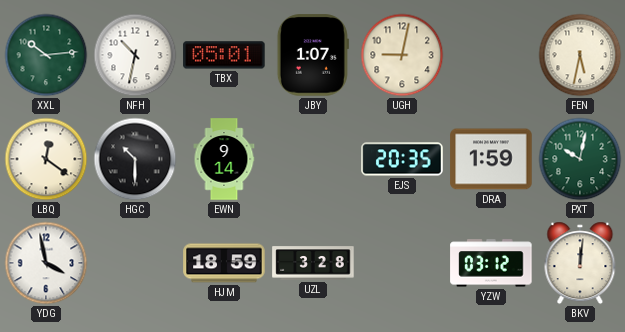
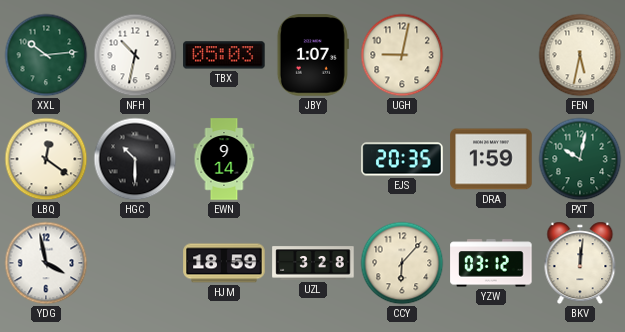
TBX: 05:01 -> 05:03
CCY: none -> 6:07
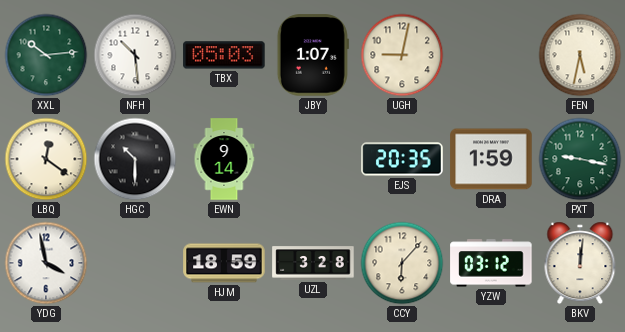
NFH: 10:32 -> 10:29
PXT: 10:02 -> 9:17
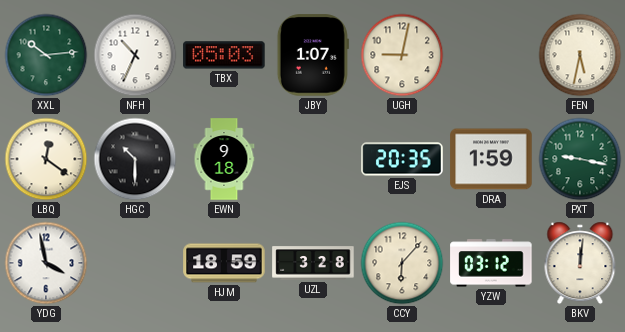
NFH: 10:29 -> 10:34
EWN: 9:14 -> 9:18
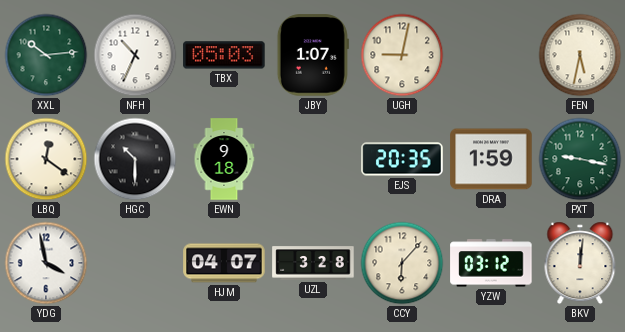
HJM: 18:59 -> 04:07
